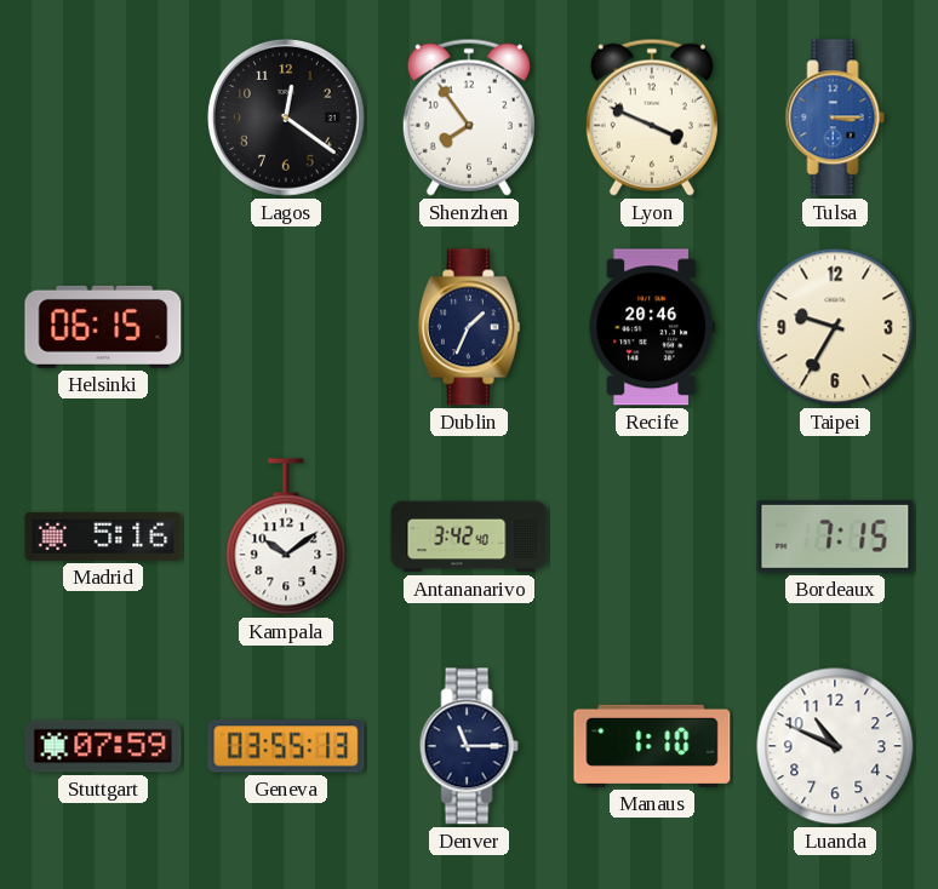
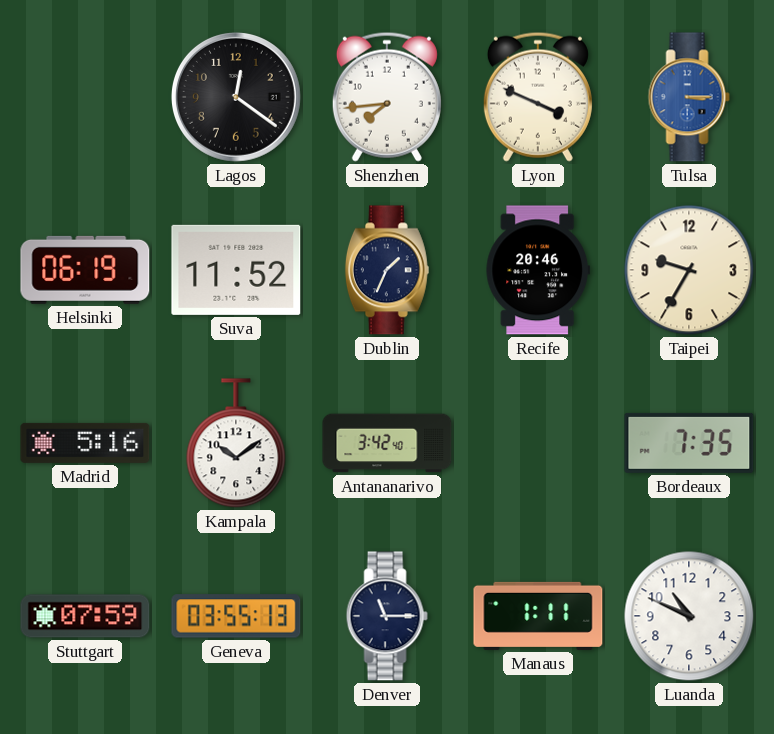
Shenzhen: 7:54 -> 7:44
Helsinki: 06:15 -> 06:19
Suva: none -> 11:52
Bordeaux: 7:15 -> 7:35
Manaus: 1:10 -> 1:11
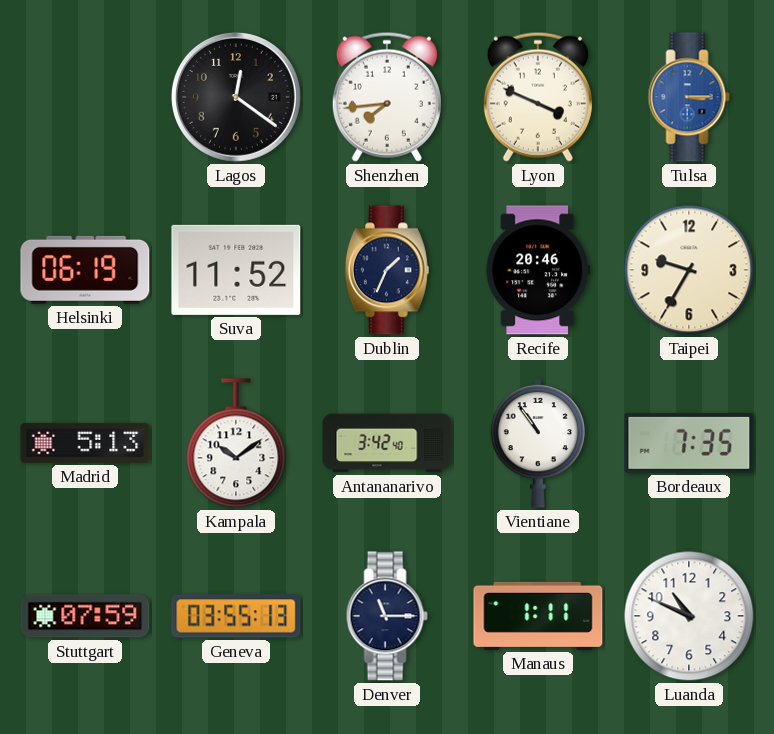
Madrid: 5:16 -> 5:13
Vientiane: none -> 10:54
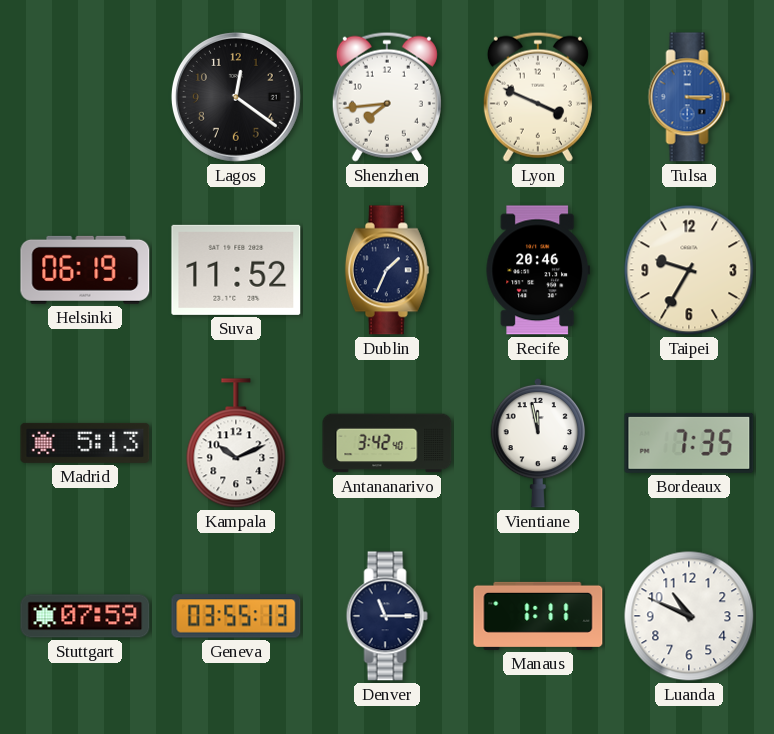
Kampala: 10:09 -> 10:11
Vientiane: 10:54 -> 11:58
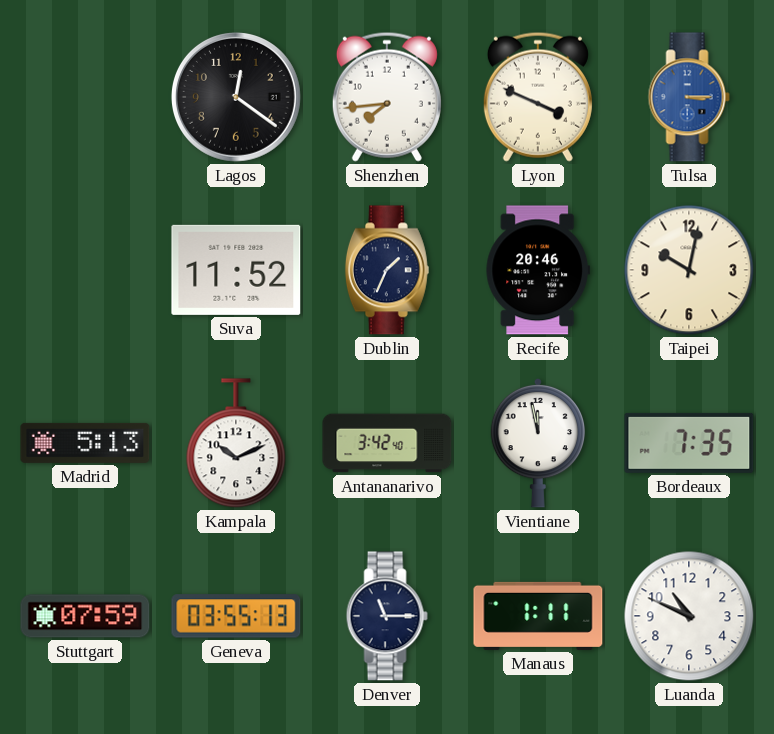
Helsinki: 06:19 -> none
Taipei: 9:35 -> 10:02
